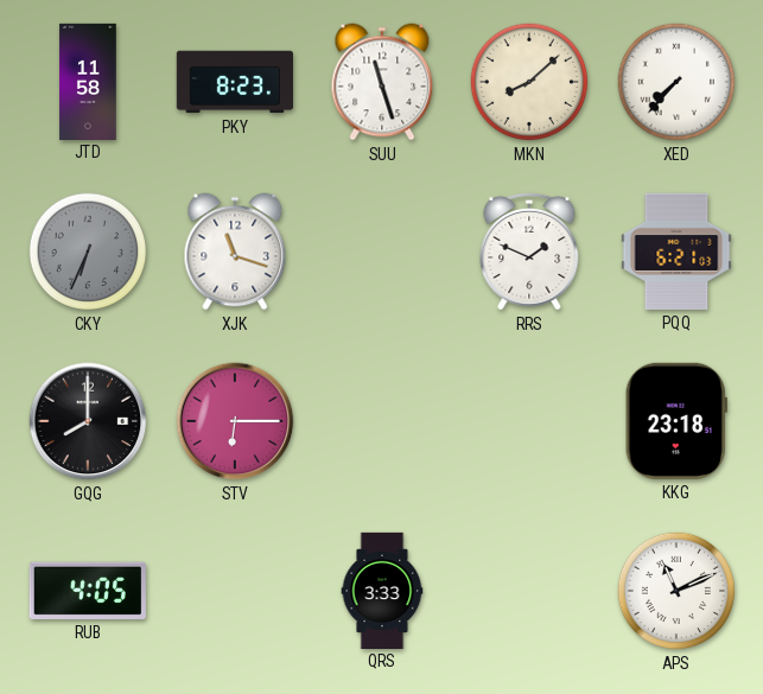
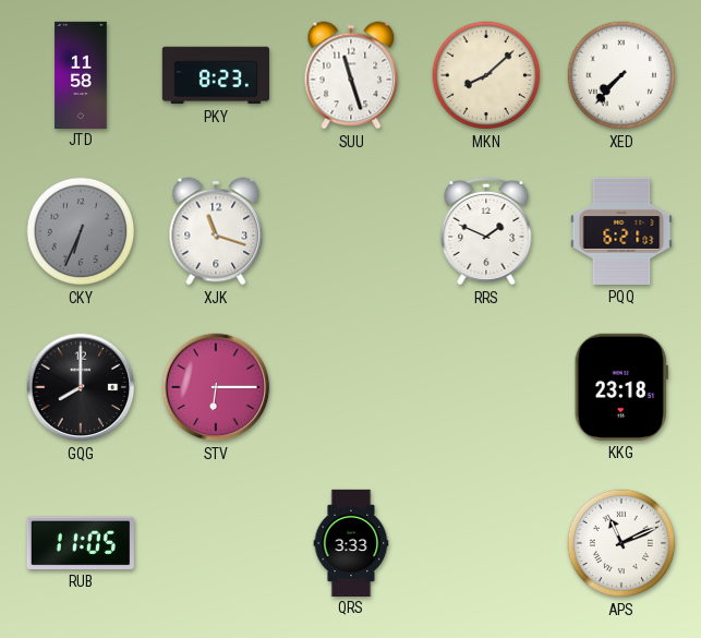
RUB: 4:05 -> 11:05
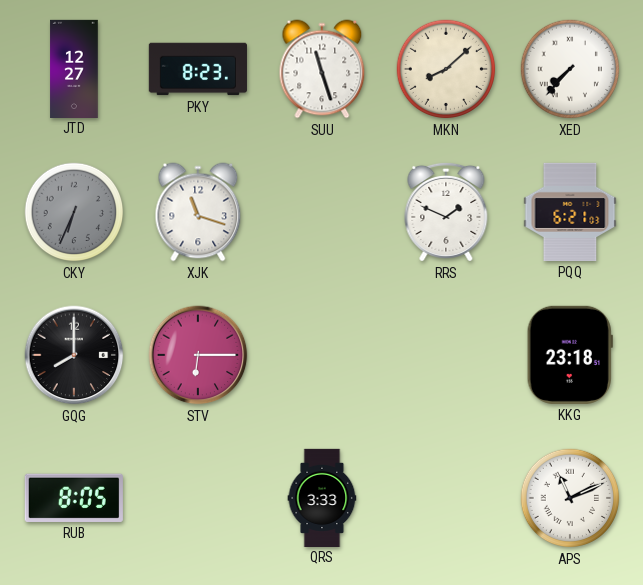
JTD: 11:58 -> 12:27
RUB: 11:05 -> 8:05
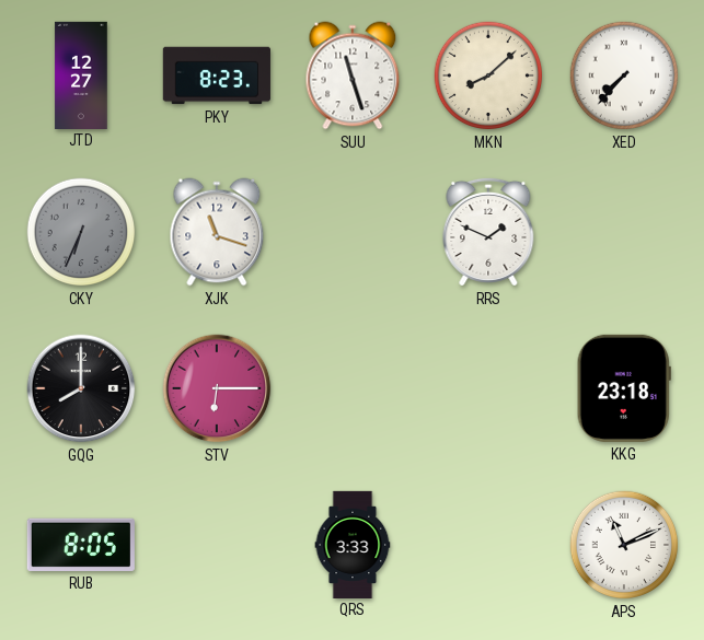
PQQ: 6:21 -> none
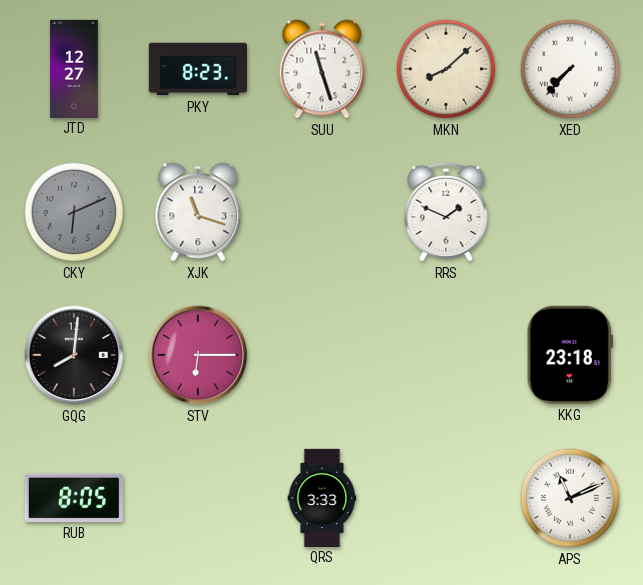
CKY: 6:34 -> 6:11
GQG: 8:00 -> 8:01
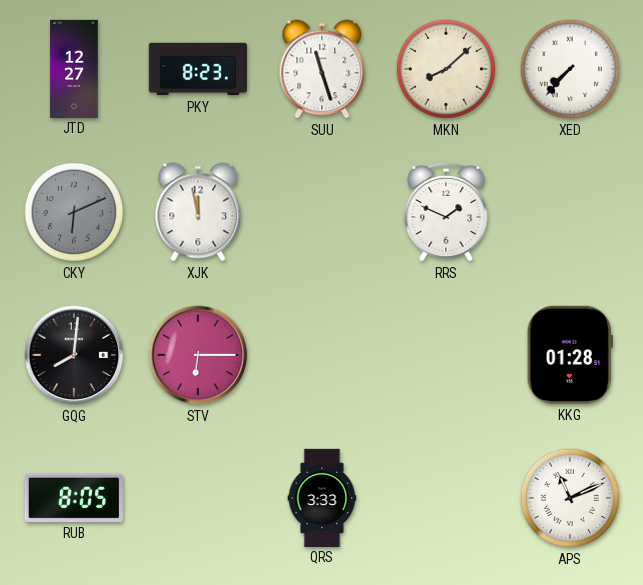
XJK: 11:18 -> 11:58
KKG: 23:18 -> 01:28
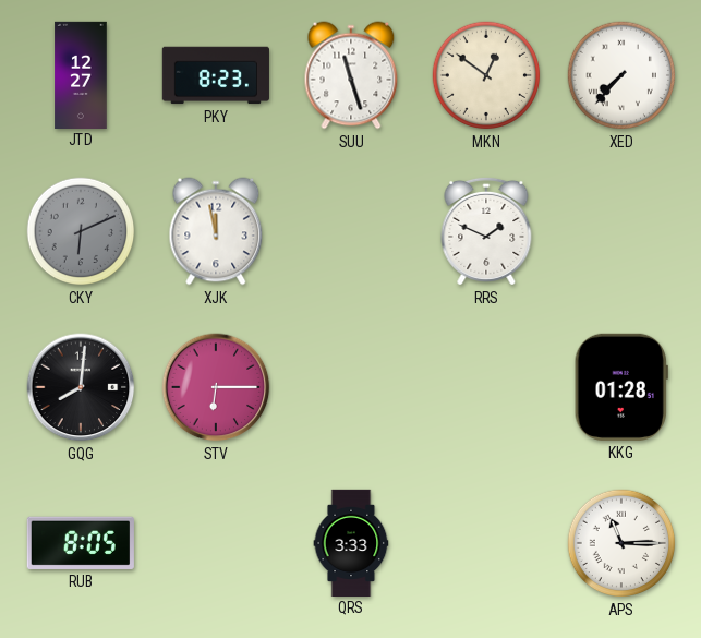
MKN: 8:08 -> 12:51
APS: 11:11 -> 11:15
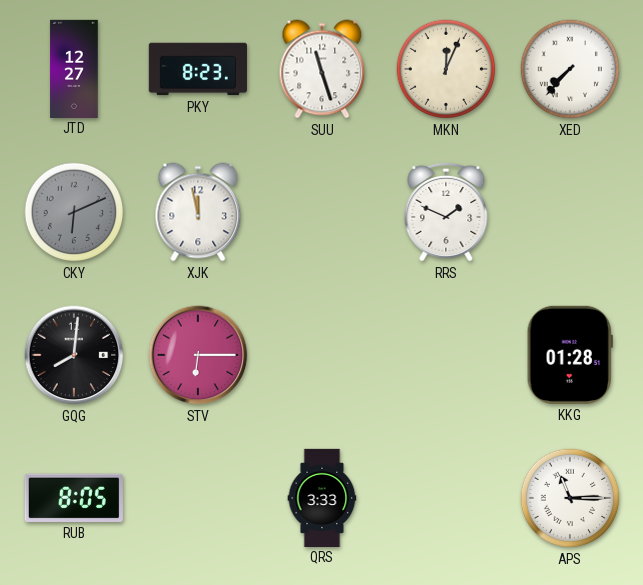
MKN: 12:51 -> 12:04
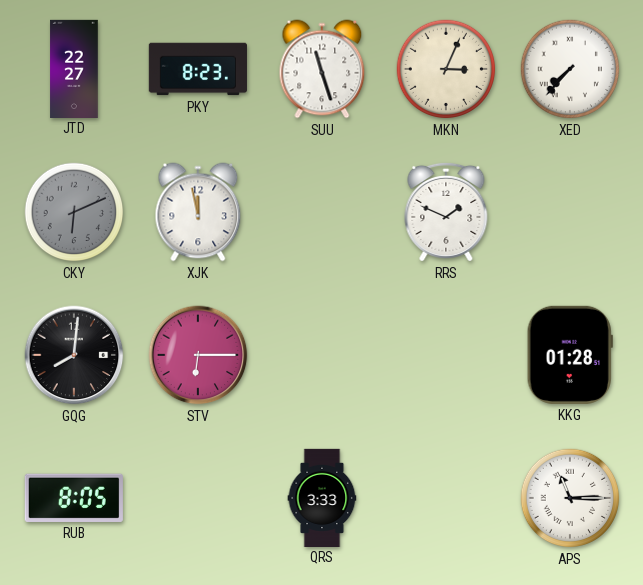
JTD: 12:27 -> 22:27
MKN: 12:04 -> 3:04
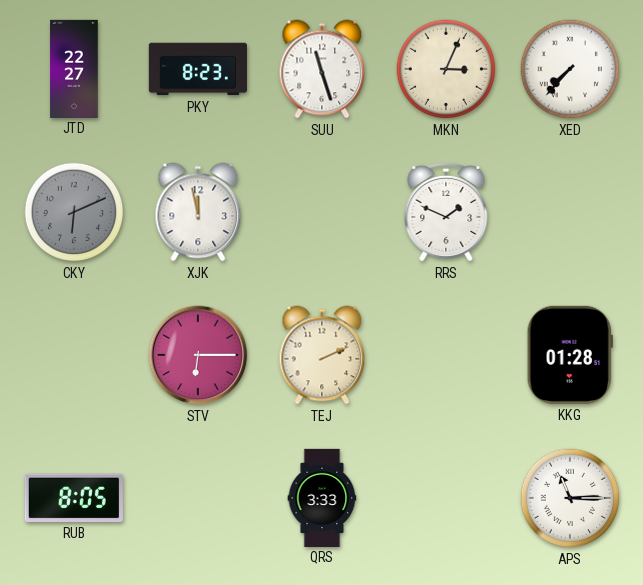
GQG: 8:01 -> none
TEJ: none -> 2:11
